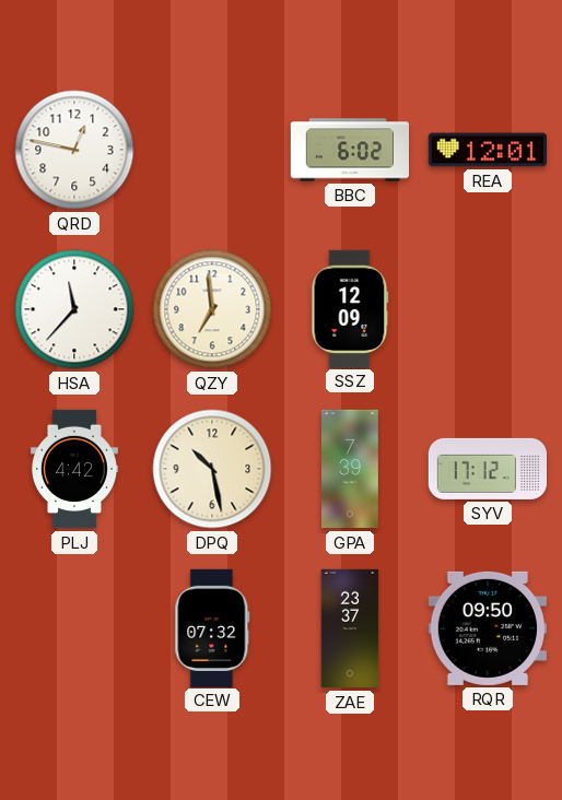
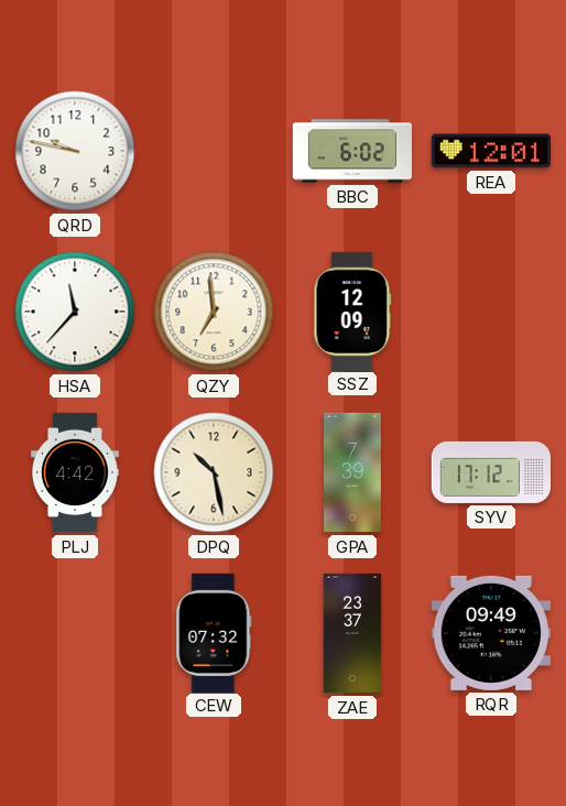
QRD: 12:47 -> 9:47
RQR: 09:50 -> 09:49
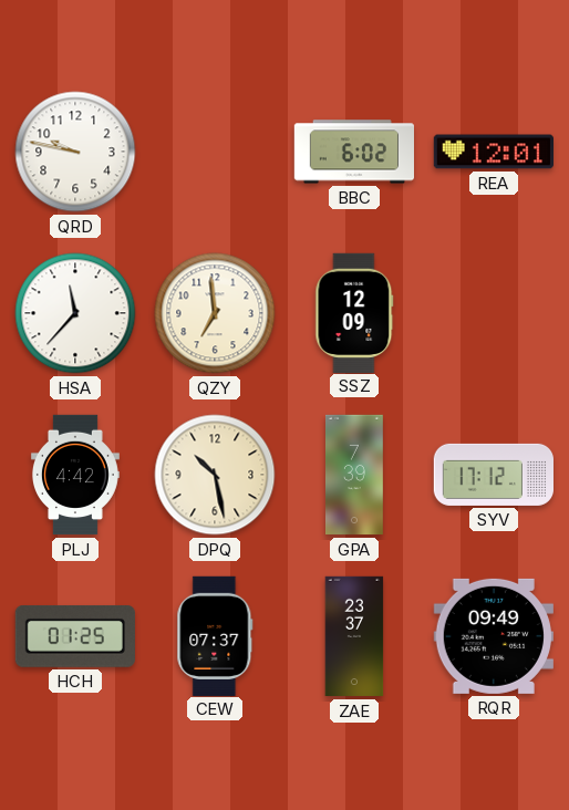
HCH: none -> 01:25
CEW: 07:32 -> 07:37
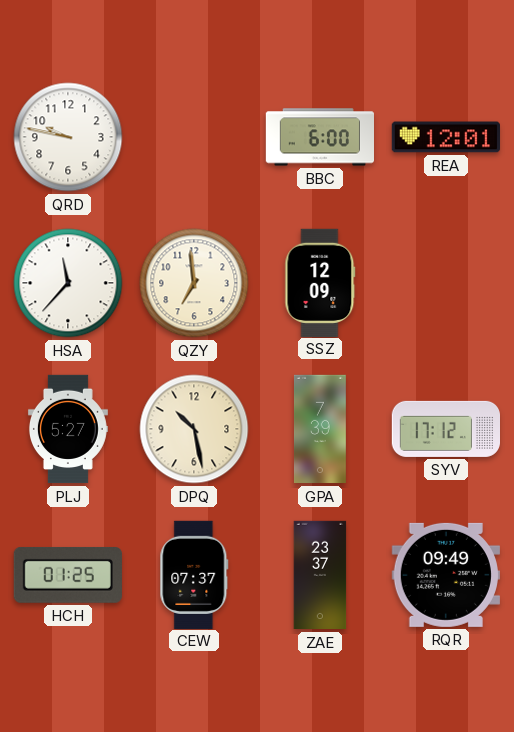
BBC: 6:02 -> 6:00
PLJ: 4:42 -> 5:27
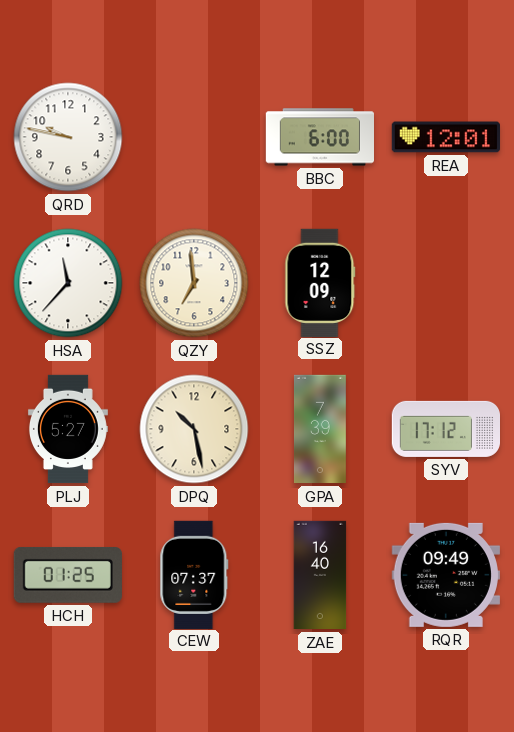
ZAE: 23:37 -> 16:40
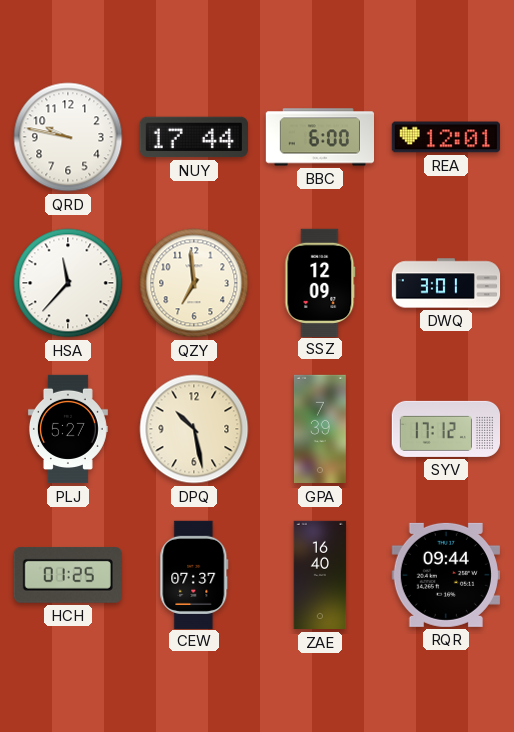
NUY: none -> 17:44
DWQ: none -> 3:01
RQR: 09:49 -> 09:44
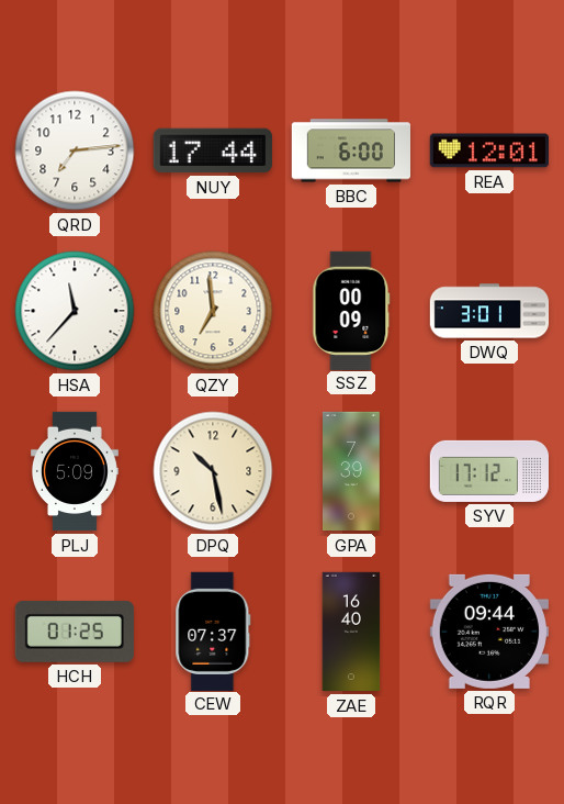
QRD: 9:47 -> 7:14
SSZ: 12:09 -> 00:09
PLJ: 5:27 -> 5:09
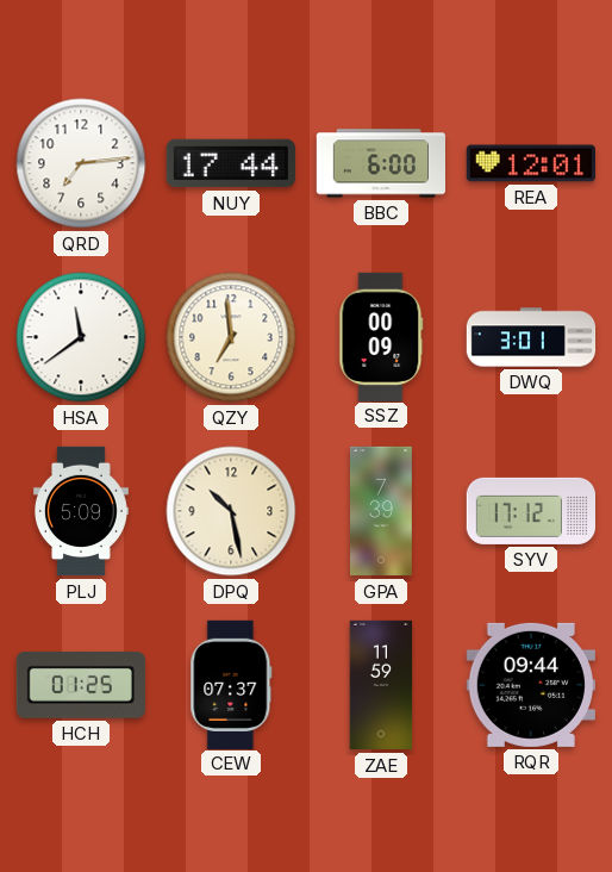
HSA: 11:37 -> 11:39
ZAE: 16:40 -> 11:59
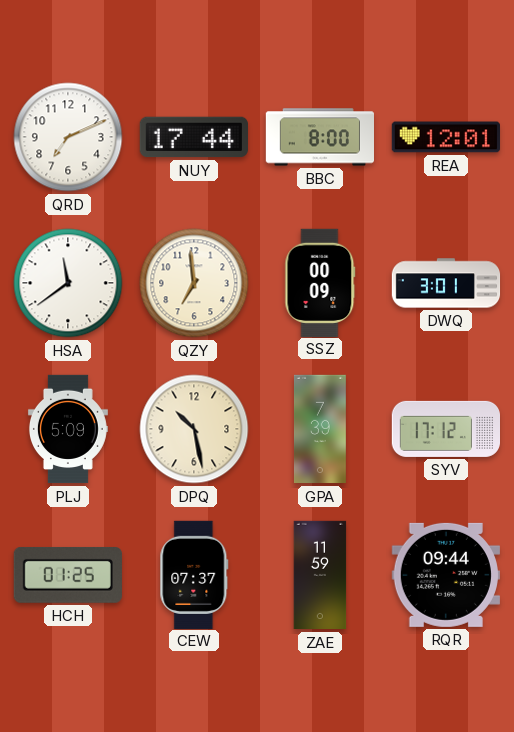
QRD: 7:14 -> 7:11
BBC: 6:00 -> 8:00
